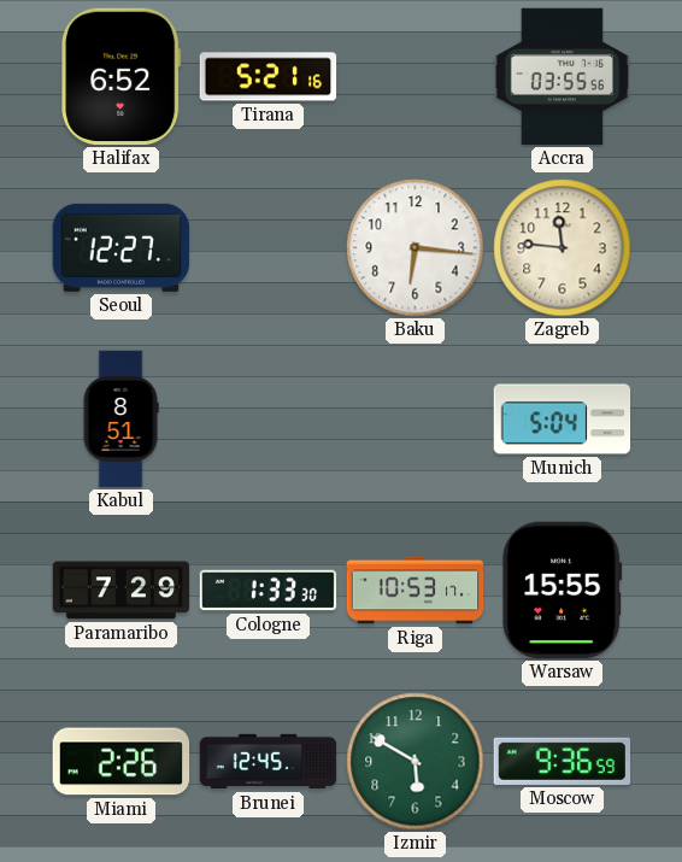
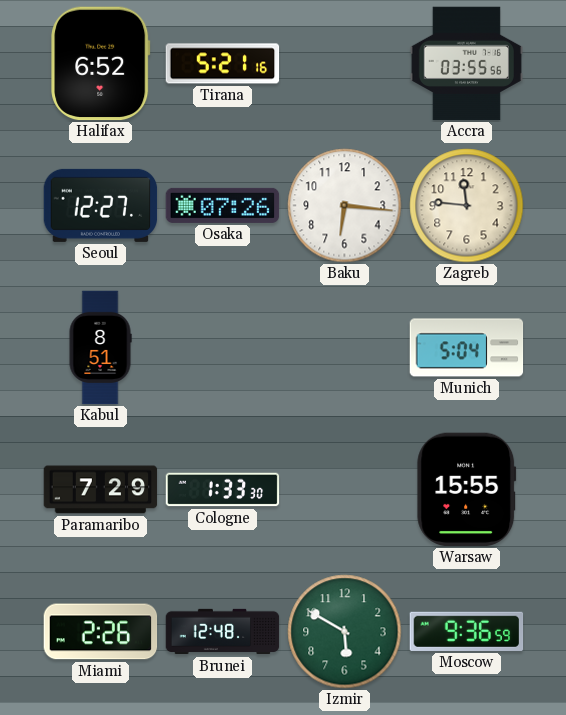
Osaka: none -> 07:26
Riga: 10:53 -> none
Brunei: 12:45 -> 12:48
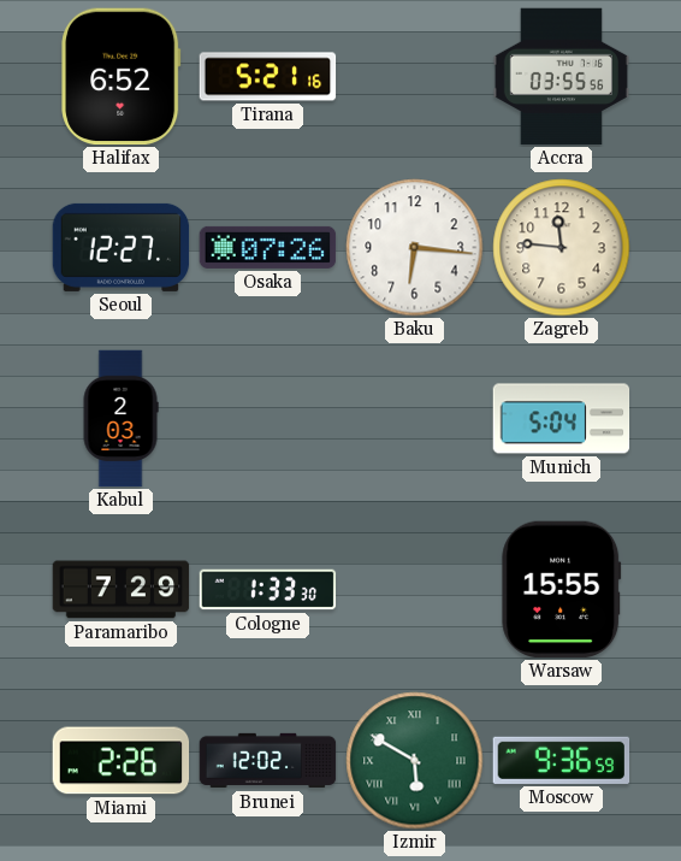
Kabul: 8:51 -> 2:03
Brunei: 12:48 -> 12:02
Izmir numerals: Arabic -> Roman
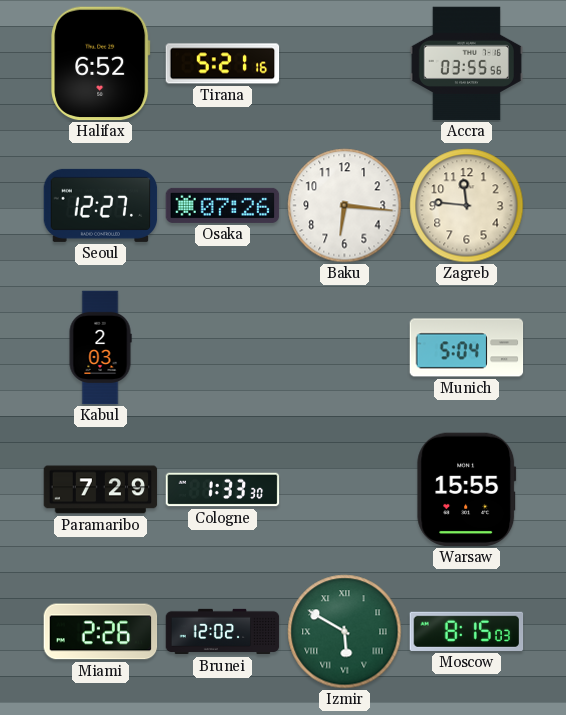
Moscow: 9:36 -> 8:15
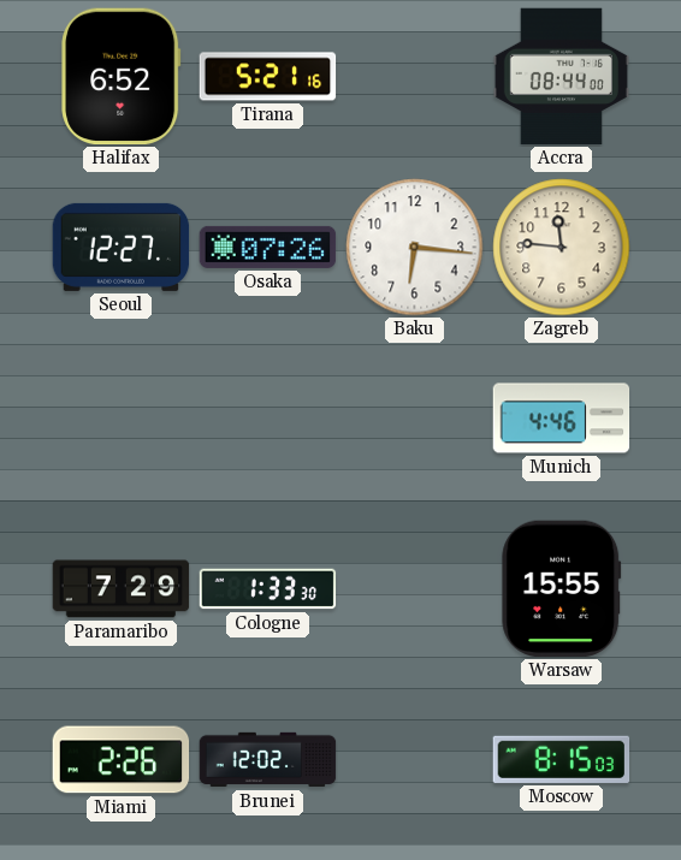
Accra: 03:55 -> 08:44
Kabul: 2:03 -> none
Munich: 5:04 -> 4:46
Izmir: 5:50 -> none
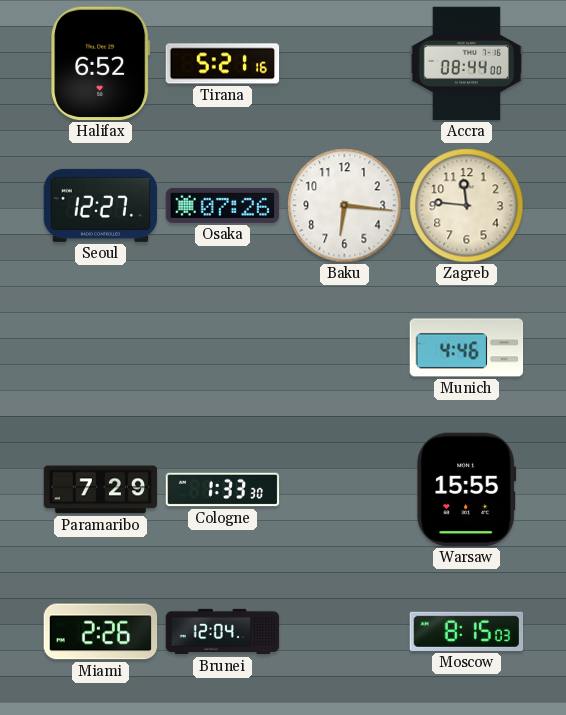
Brunei: 12:02 -> 12:04
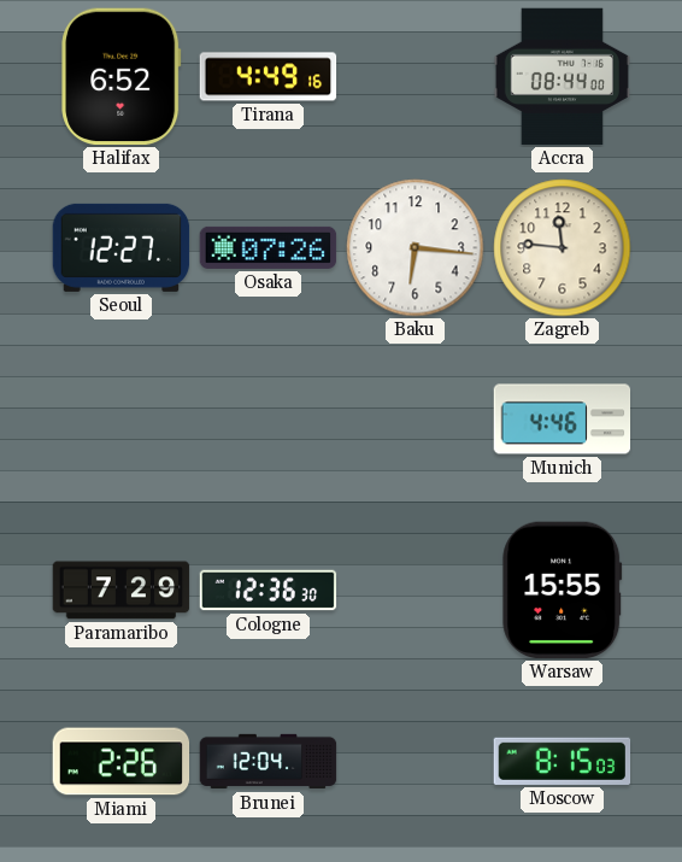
Tirana: 5:21 -> 4:49
Cologne: 1:33 -> 12:36
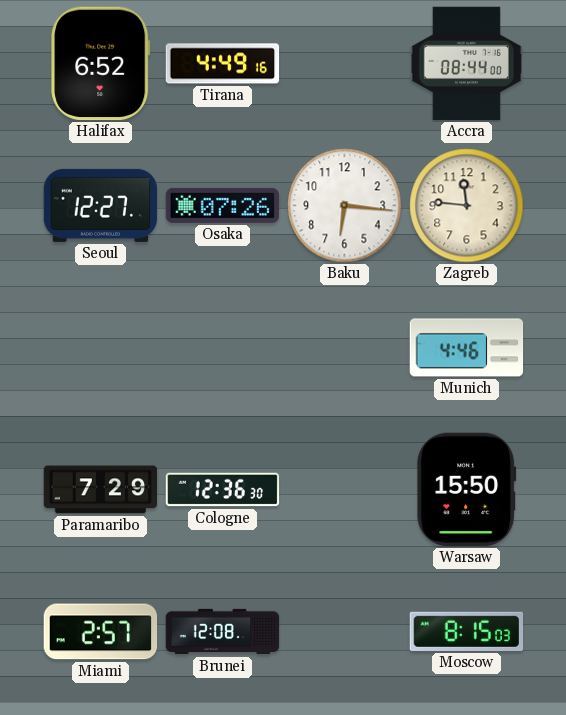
Warsaw: 15:55 -> 15:50
Miami: 2:26 -> 2:57
Brunei: 12:04 -> 12:08
